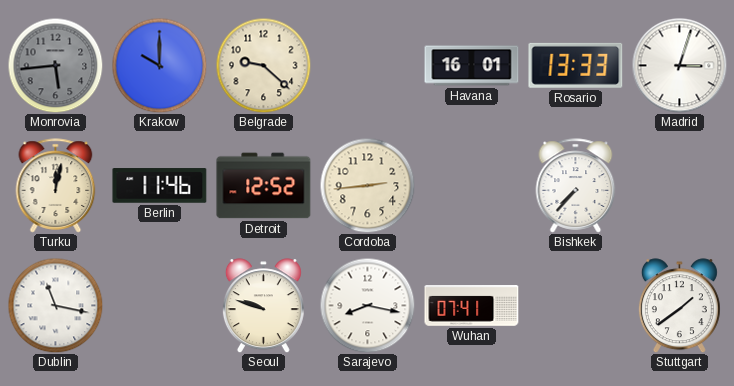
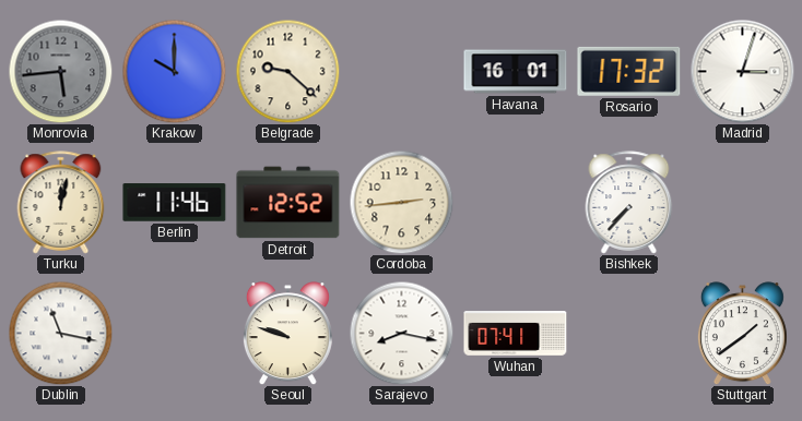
Rosario: 13:33 -> 17:32
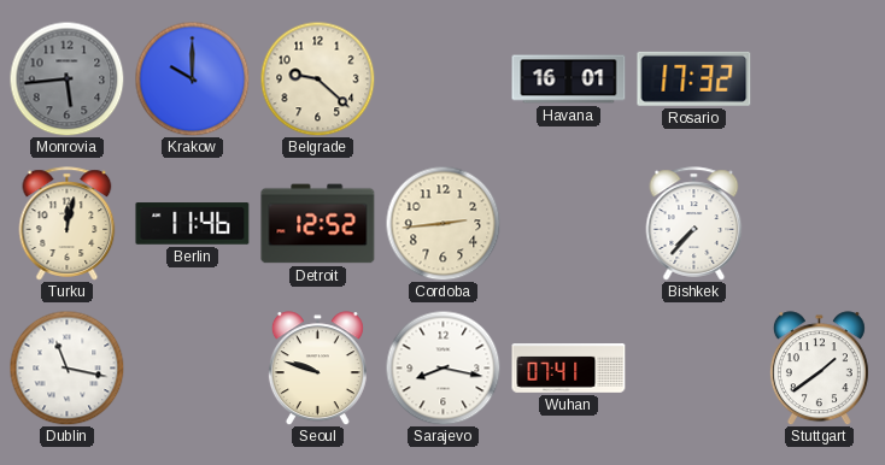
Madrid: 3:03 -> none
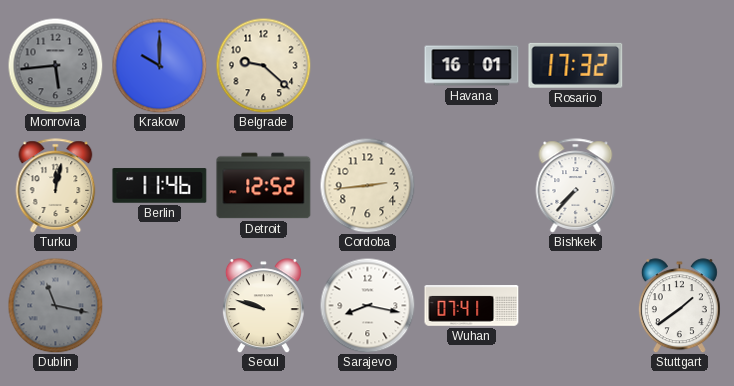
Dublin dial: white -> grey
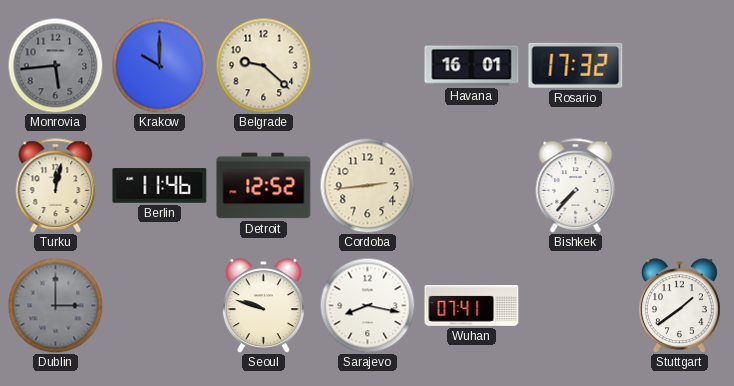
Dublin: 11:17 -> 3:00
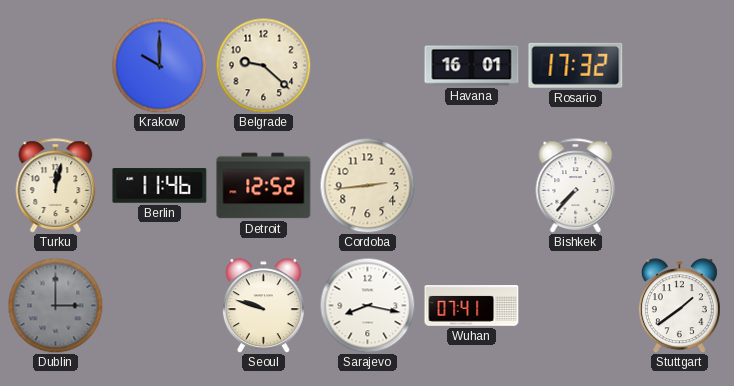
Monrovia: 5:44 -> none
